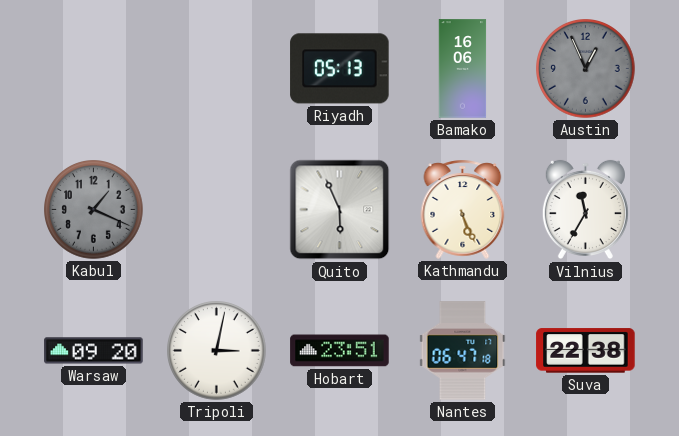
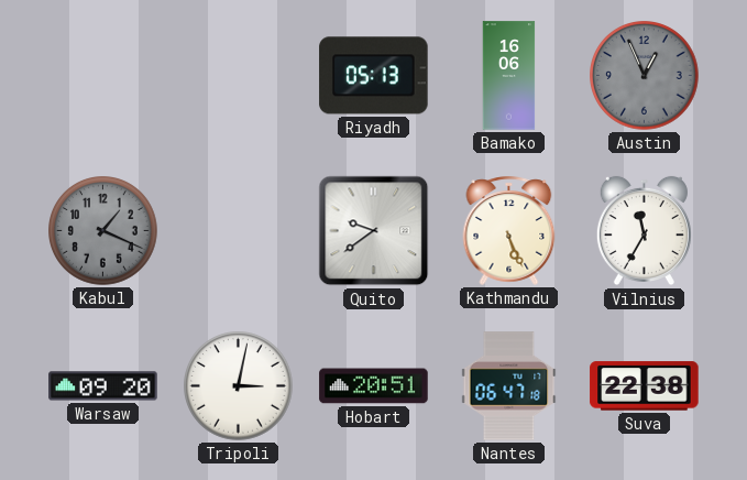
Quito: 5:56 -> 9:39
Hobart: 23:51 -> 20:51
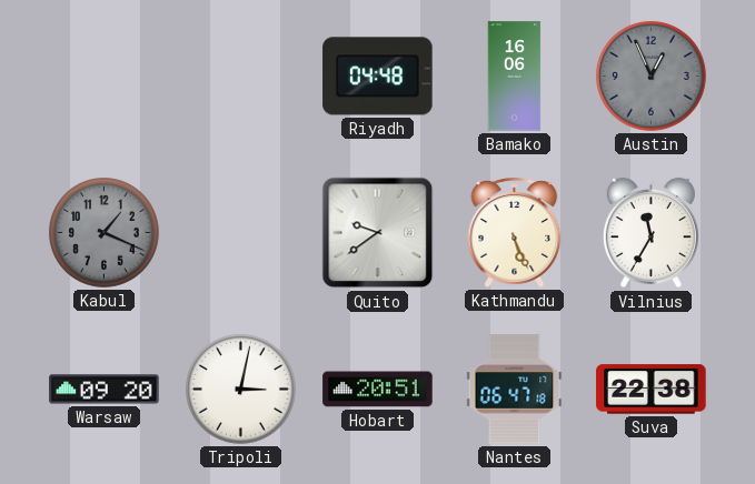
Riyadh: 05:13 -> 04:48
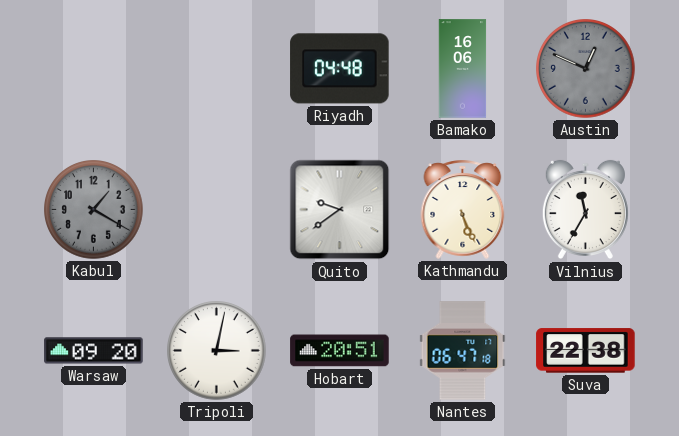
Austin: 12:56 -> 12:49
Kabul: 1:19 -> 1:20
